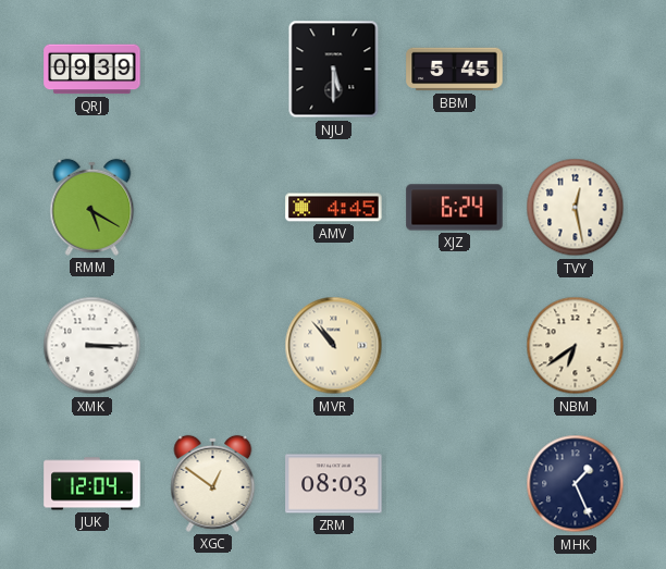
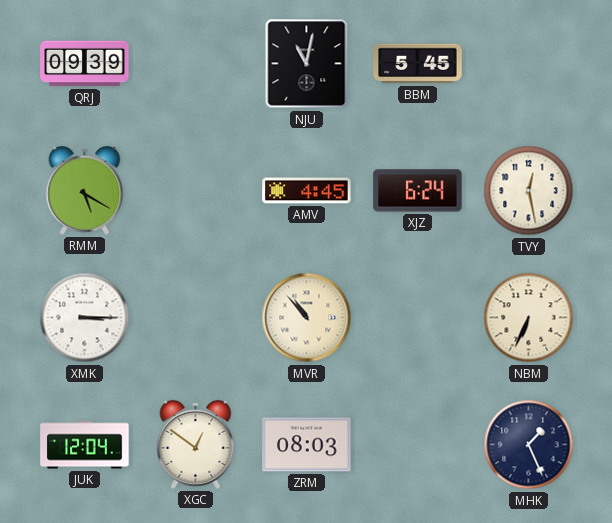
NJU: 5:30 -> 11:02
NBM: 6:39 -> 6:34
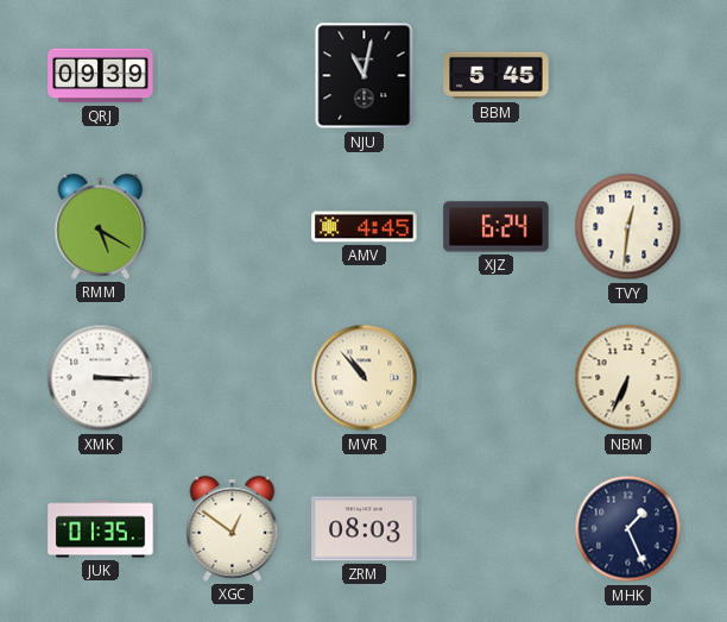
TVY: 12:28 -> 12:31
JUK: 12:04 -> 01:35
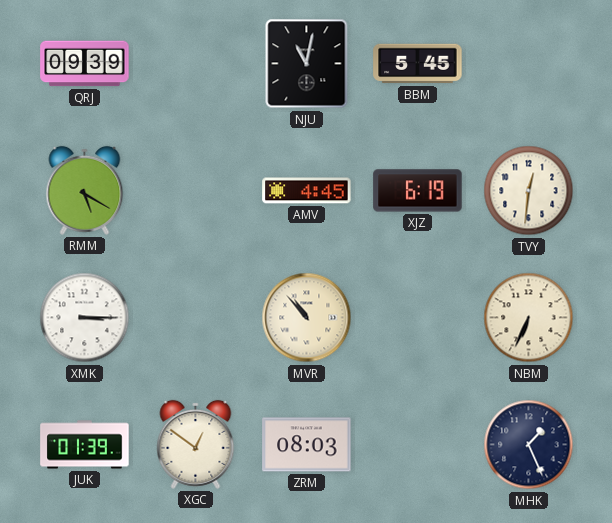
XJZ: 6:24 -> 6:19
JUK: 01:35 -> 01:39
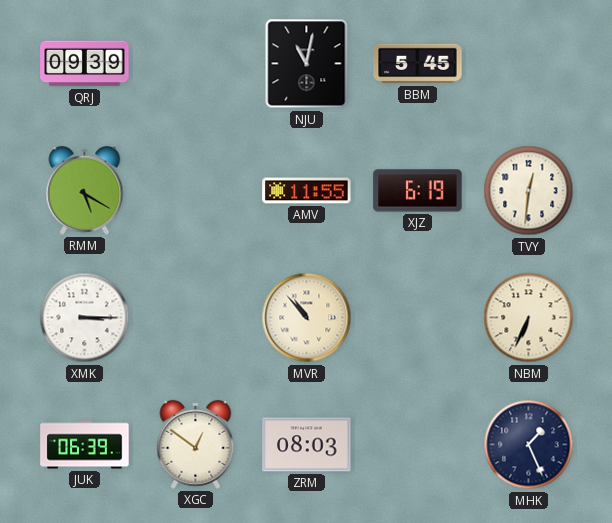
AMV: 4:45 -> 11:55
JUK: 01:39 -> 06:39
